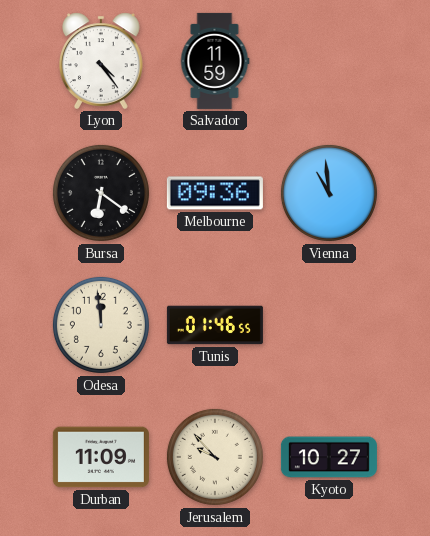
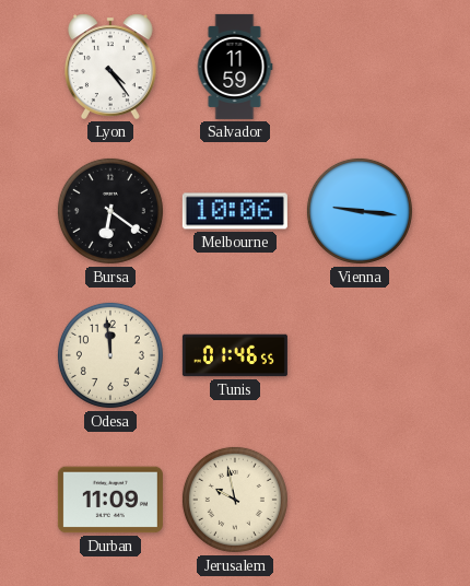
Melbourne: 09:36 -> 10:06
Vienna: 10:59 -> 9:16
Jerusalem: 9:53 -> 9:58
Kyoto: 10:27 -> none
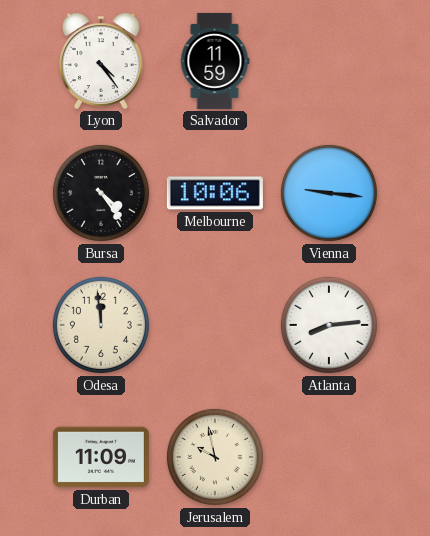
Bursa: 6:21 -> 4:24
Tunis: 01:46 -> none
Atlanta: none -> 8:14
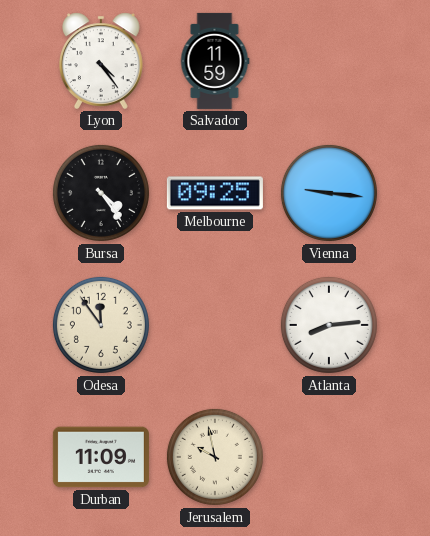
Melbourne: 10:06 -> 09:25
Odesa: 11:59 -> 11:54
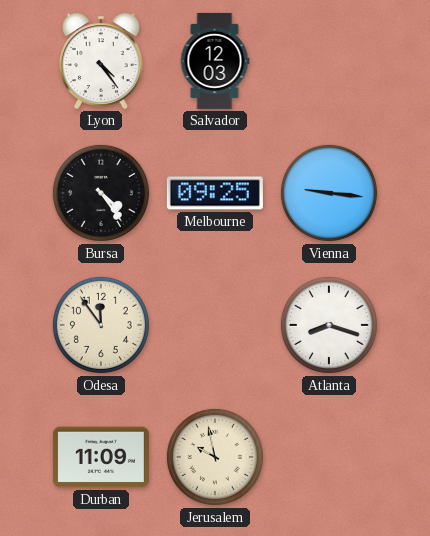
Salvador: 11:59 -> 12:03
Atlanta: 8:14 -> 8:18
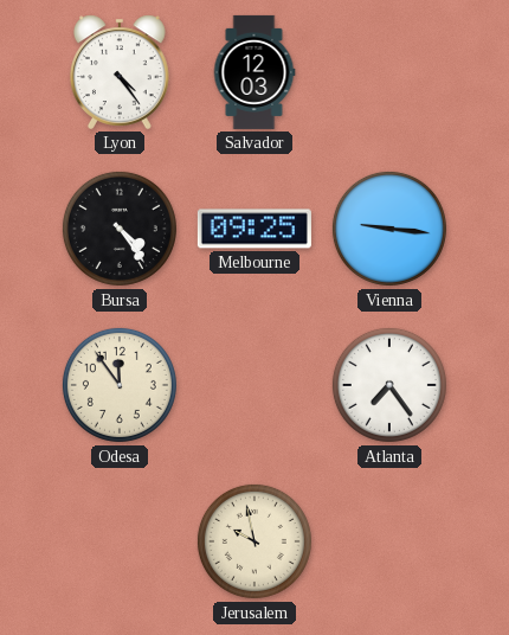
Atlanta: 8:18 -> 7:24
Durban: 11:09 -> none
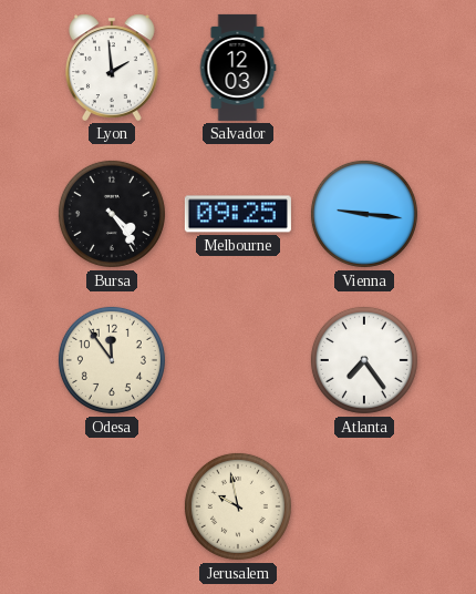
Lyon: 4:24 -> 1:59
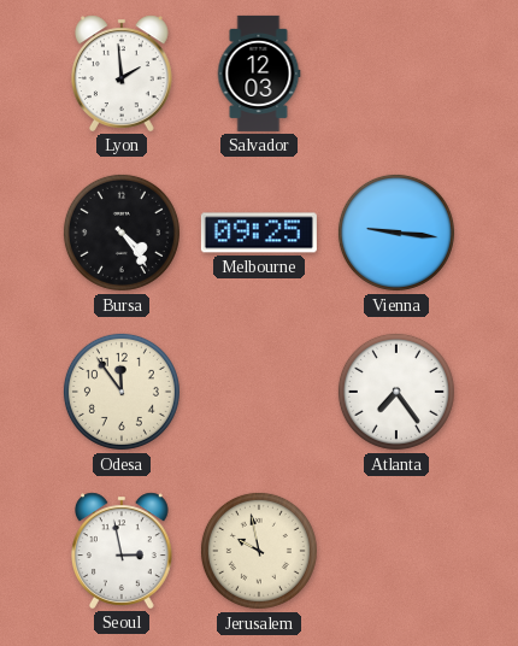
Seoul: none -> 2:58
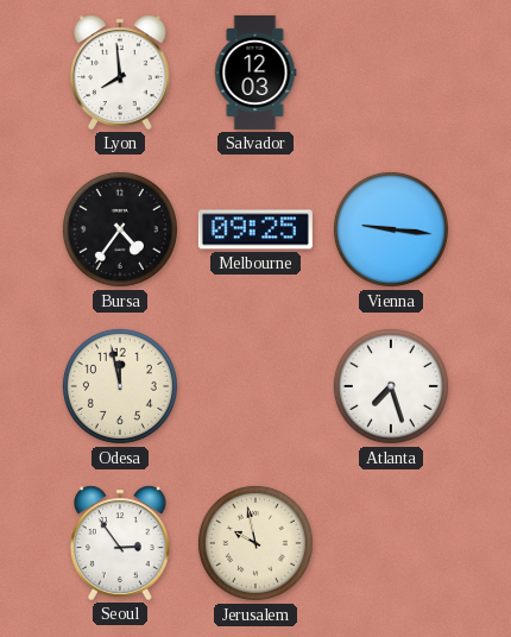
Lyon: 1:59 -> 7:59
Bursa: 4:24 -> 4:36
Odesa: 11:54 -> 11:58
Atlanta: 7:24 -> 7:27
Seoul: 2:58 -> 2:54
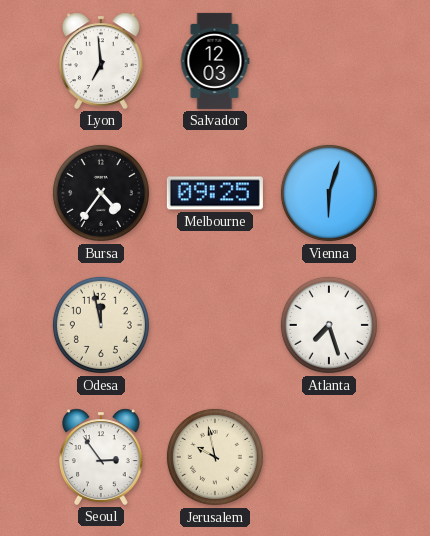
Lyon: 7:59 -> 6:59
Vienna: 9:16 -> 6:03
